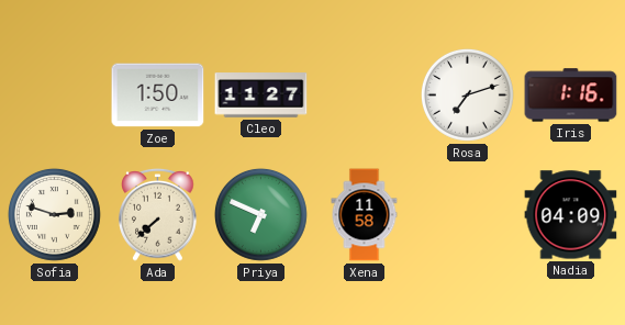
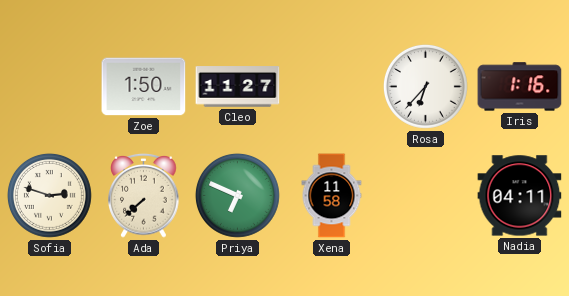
Rosa: 7:12 -> 6:37
Nadia: 04:09 -> 04:11
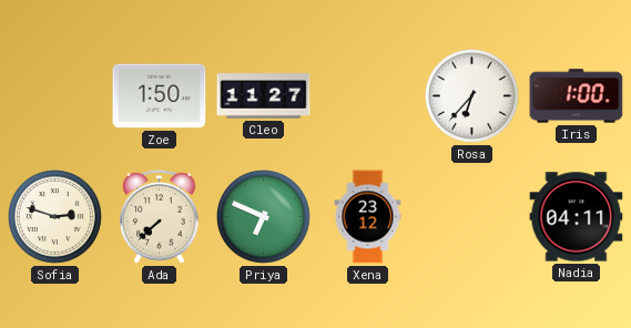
Iris: 1:16 -> 1:00
Xena: 11:58 -> 23:12
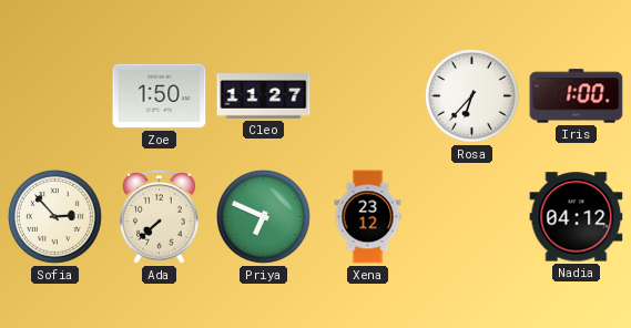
Sofia: 2:48 -> 2:53
Nadia: 04:11 -> 04:12
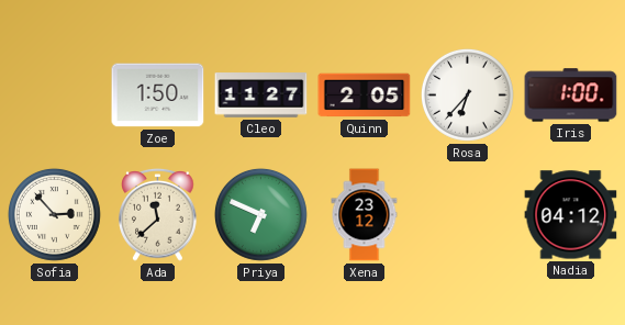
Quinn: none -> 2:05
Ada: 7:38 -> 11:38
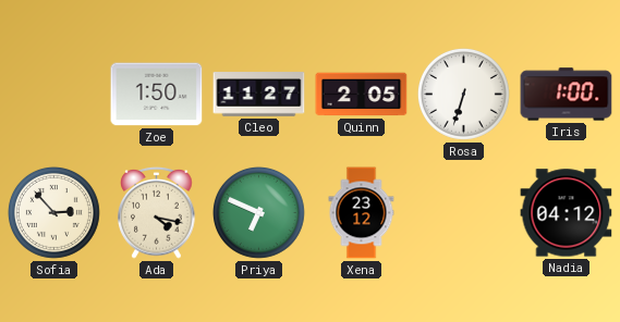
Rosa: 6:37 -> 6:33
Ada: 11:38 -> 4:17
